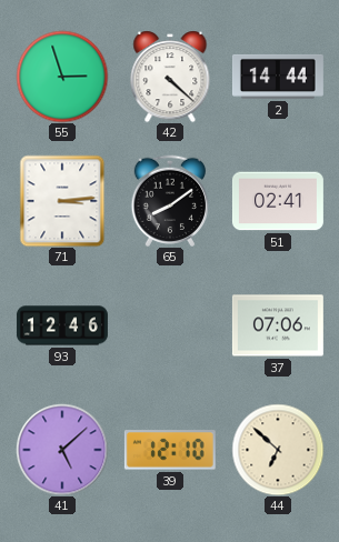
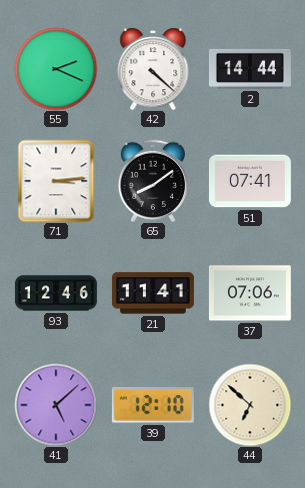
55: 2:57 -> 2:19
51: 02:41 -> 07:41
21: none -> 11:41
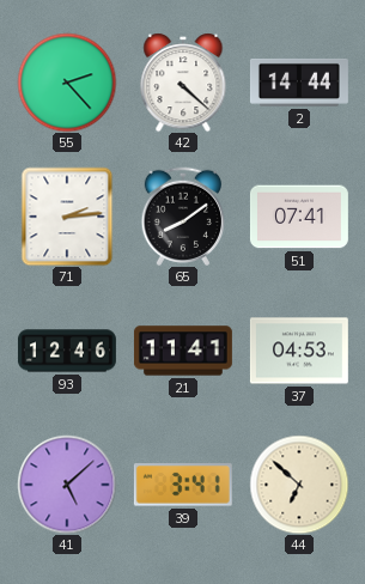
55: 2:19 -> 2:23
71: 3:14 -> 2:14
37: 07:06 -> 04:53
39: 12:10 -> 3:41
